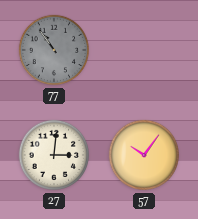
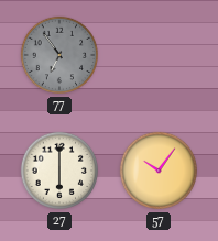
77: 10:54 -> 6:54
27: 3:01 -> 6:00
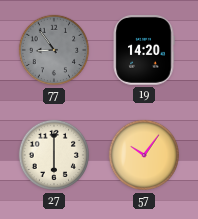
77: 6:54 -> 8:54
19: none -> 14:20
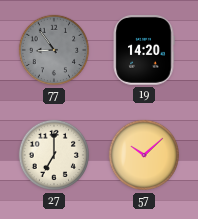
27: 6:00 -> 7:00
57: 10:06 -> 10:08
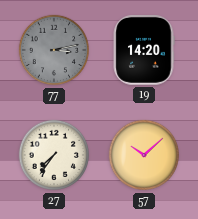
77: 8:54 -> 3:13
27: 7:00 -> 7:36
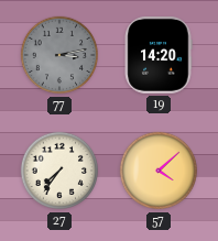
57: 10:08 -> 4:08
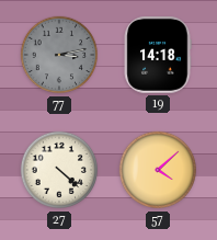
19: 14:20 -> 14:18
27: 7:36 -> 4:22
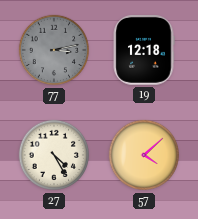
19: 14:18 -> 12:18
27: 4:22 -> 4:25
